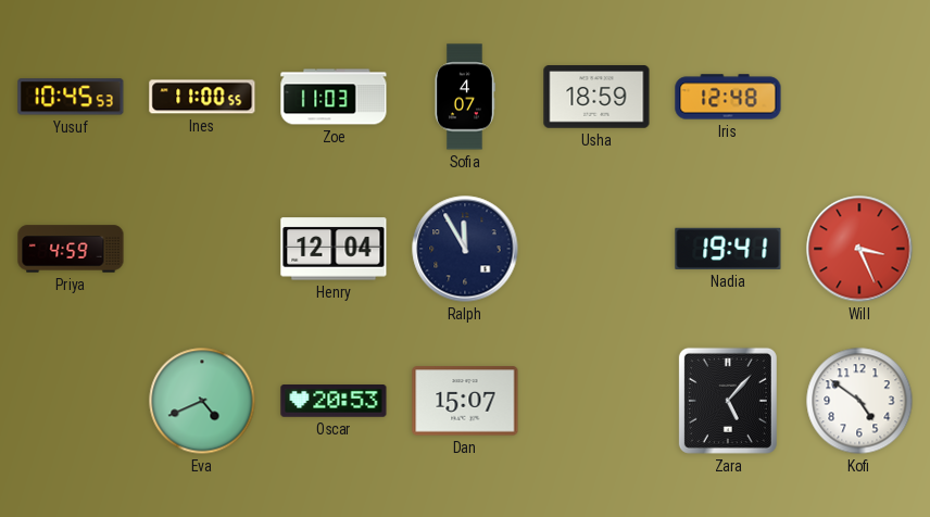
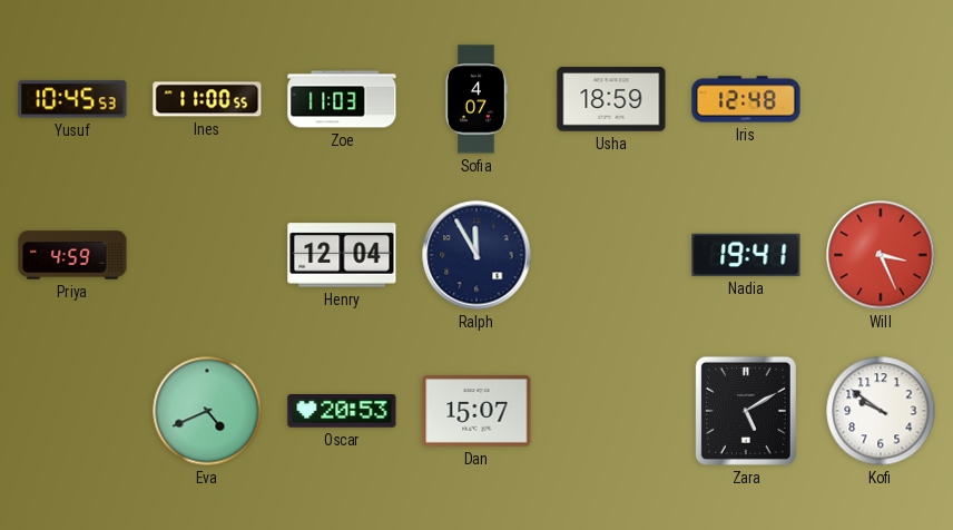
Zara: 5:07 -> 5:10
Kofi: 4:51 -> 9:51
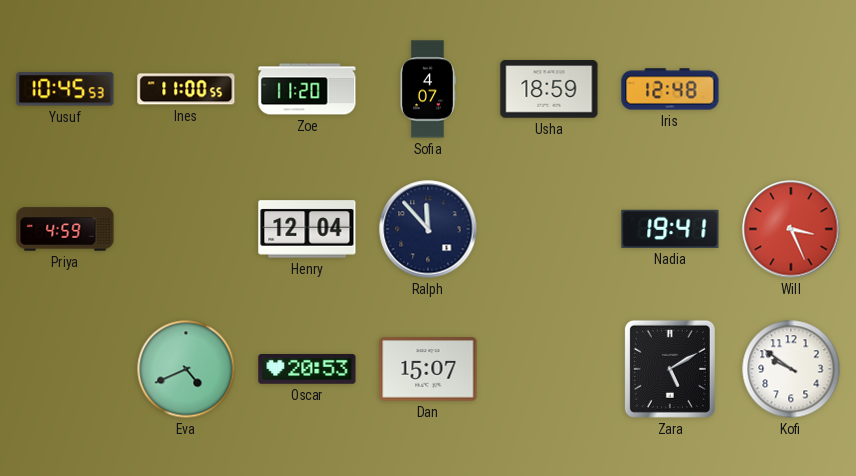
Zoe: 11:03 -> 11:20
Ralph: 11:55 -> 11:53
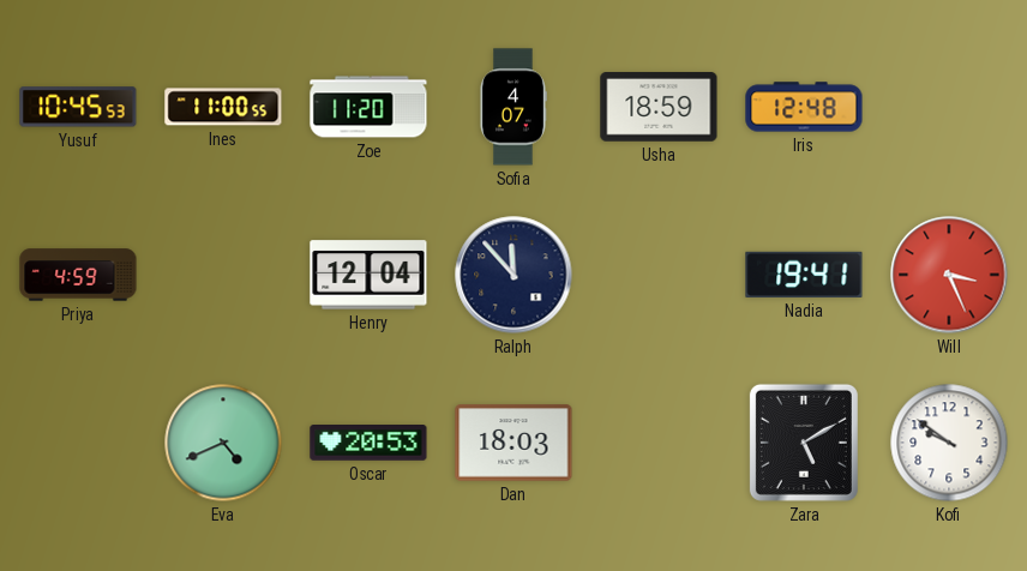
Dan: 15:07 -> 18:03
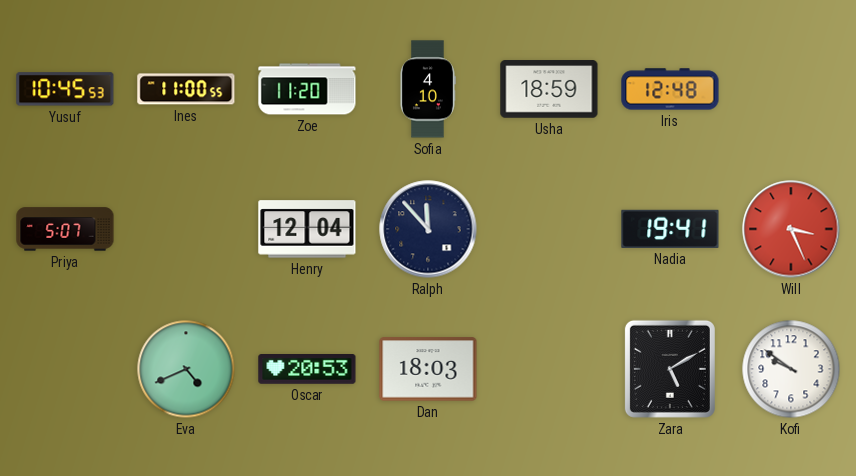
Sofia: 4:07 -> 4:10
Priya: 4:59 -> 5:07
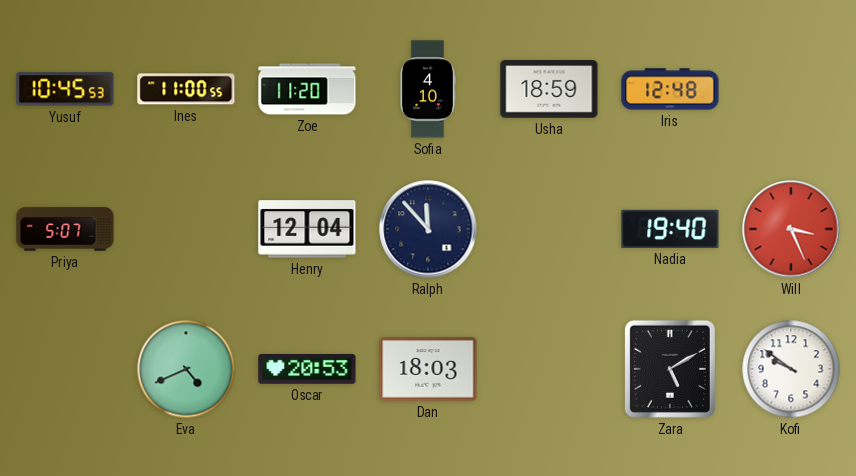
Nadia: 19:41 -> 19:40
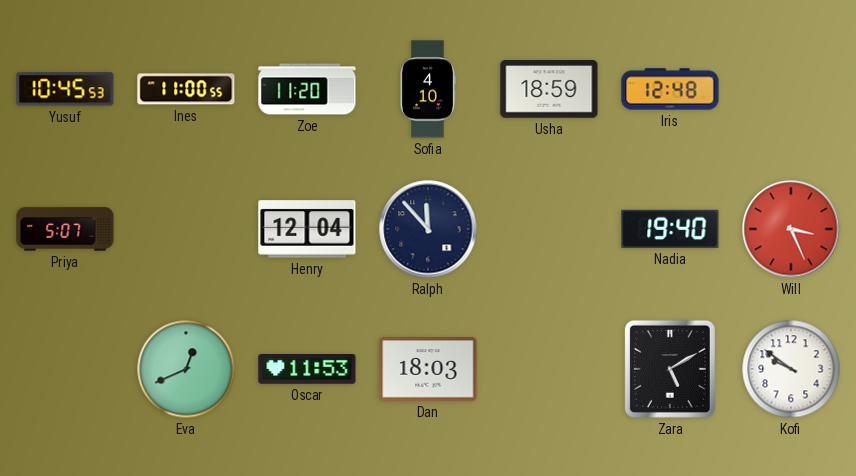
Eva: 4:41 -> 12:41
Oscar: 20:53 -> 11:53
